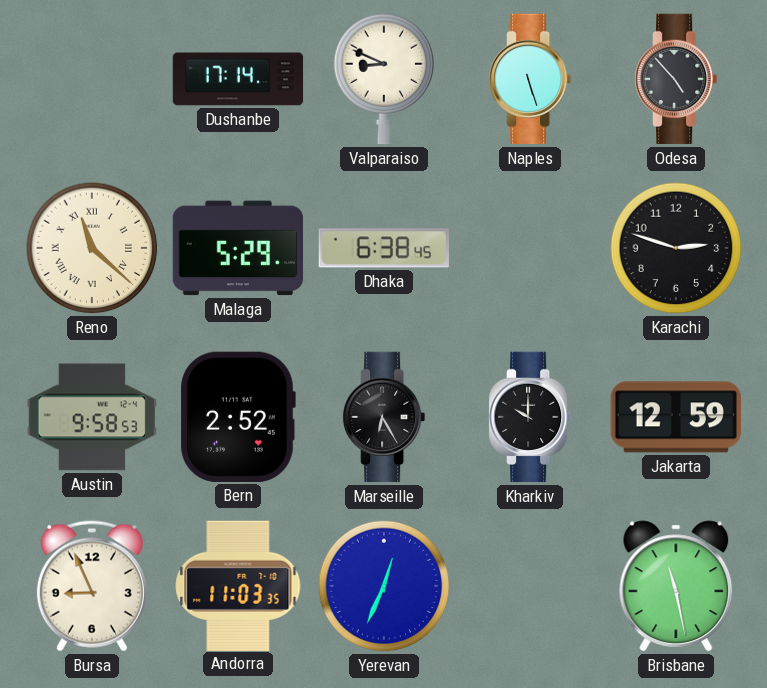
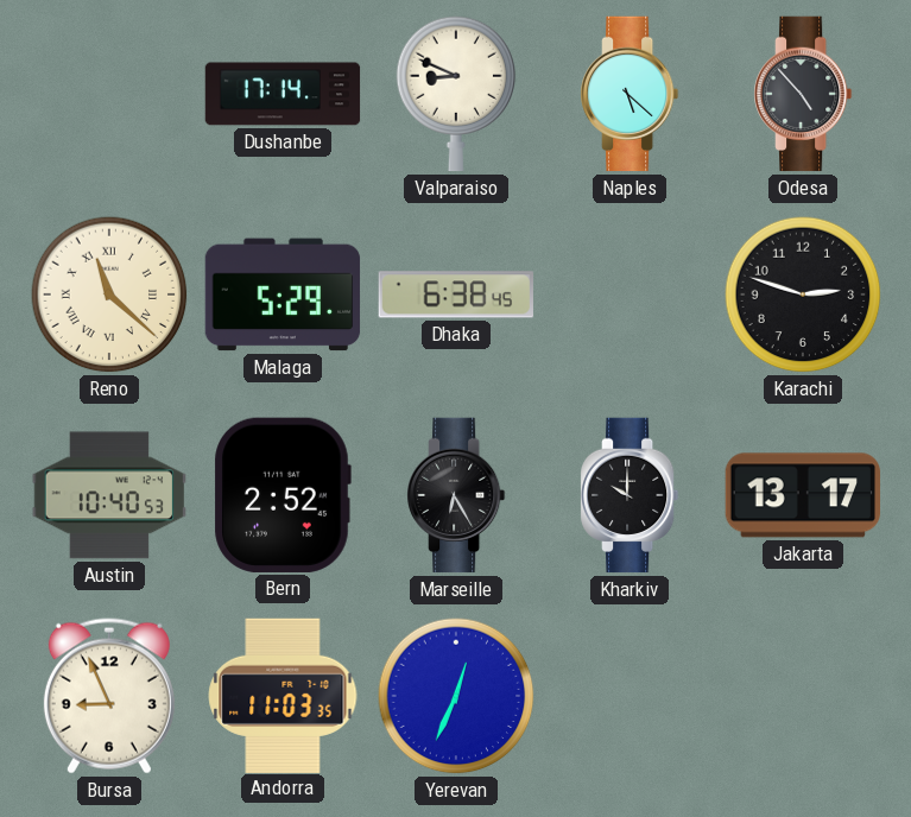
Naples: 5:27 -> 5:22
Austin: 9:58 -> 10:40
Jakarta: 12:59 -> 13:17
Brisbane: 11:28 -> none
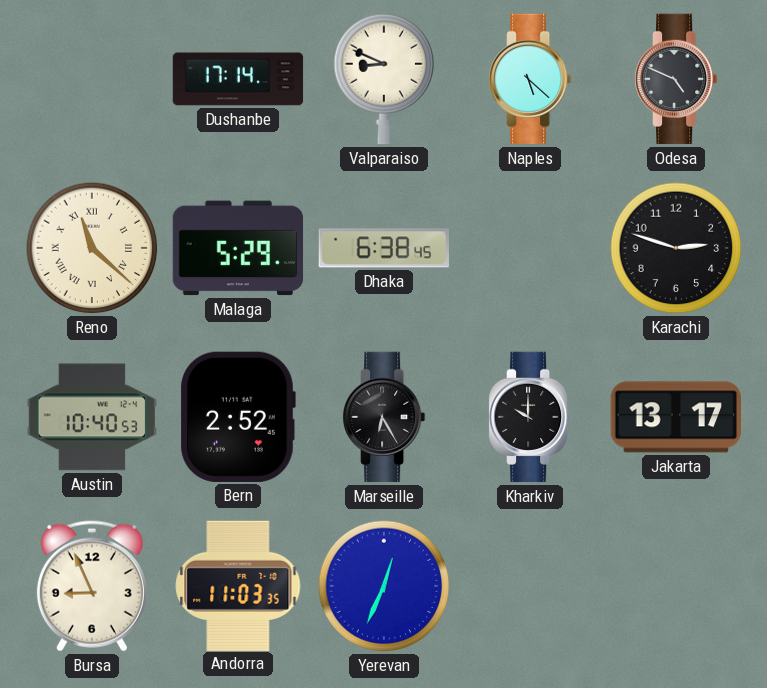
Odesa: 4:53 -> 4:49
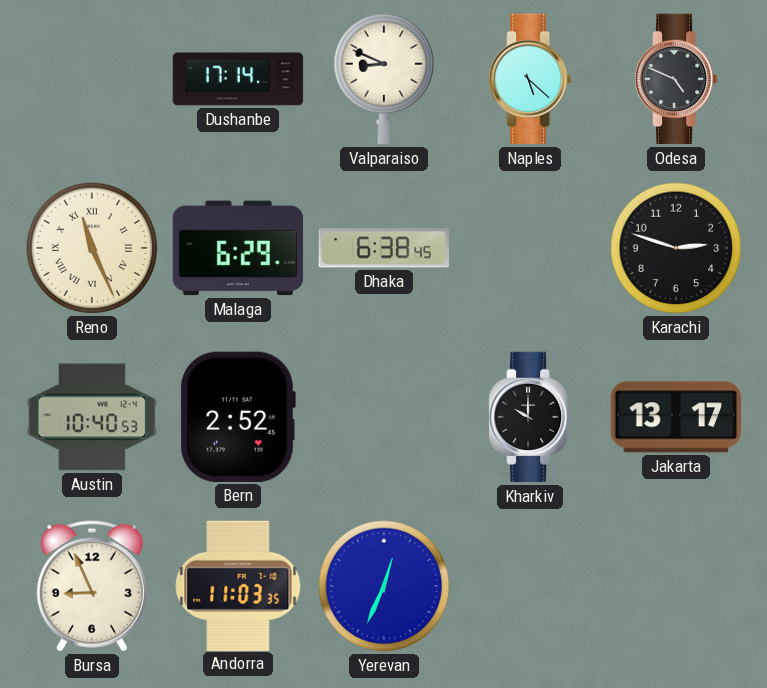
Reno: 11:22 -> 11:26
Malaga: 5:29 -> 6:29
Marseille: 6:25 -> none
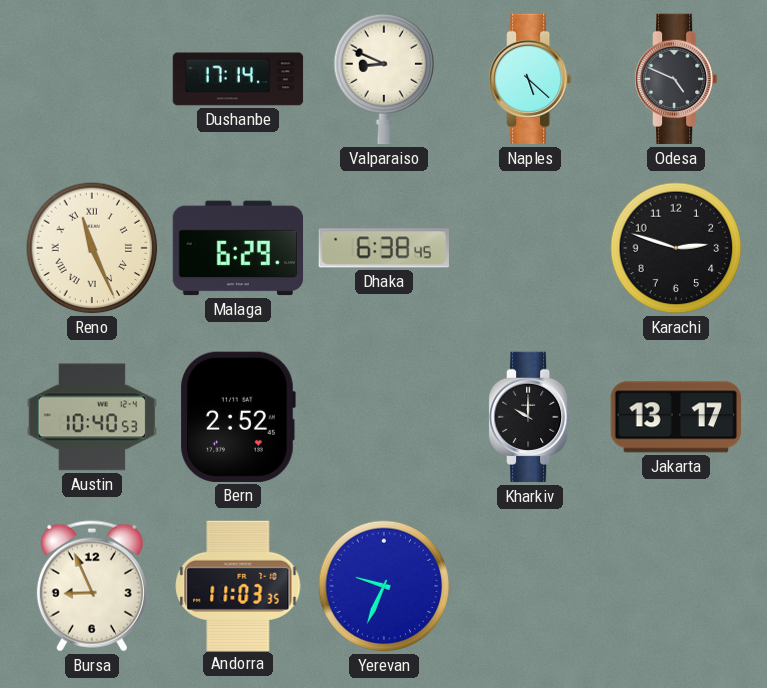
Yerevan: 12:34 -> 9:34
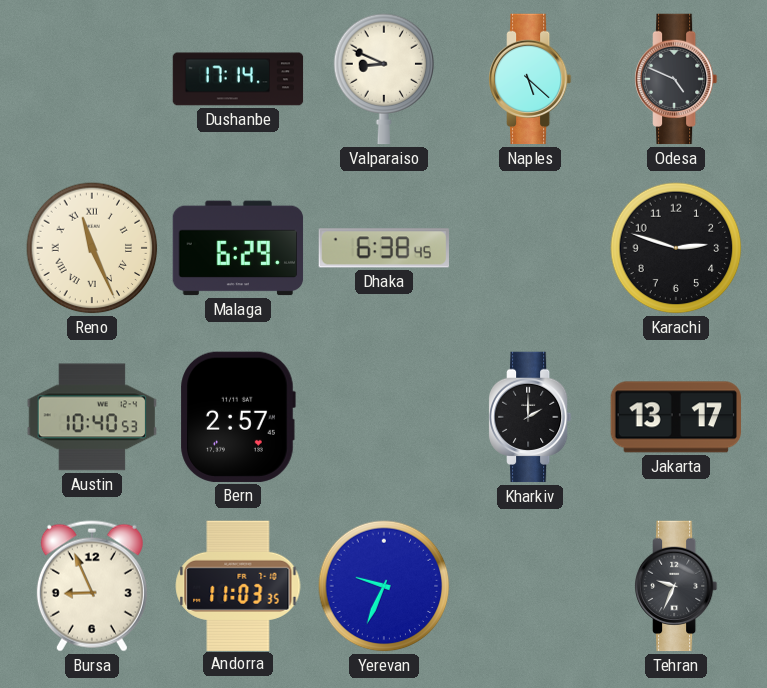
Bern: 2:52 -> 2:57
Kharkiv: 10:00 -> 2:00
Tehran: none -> 9:34
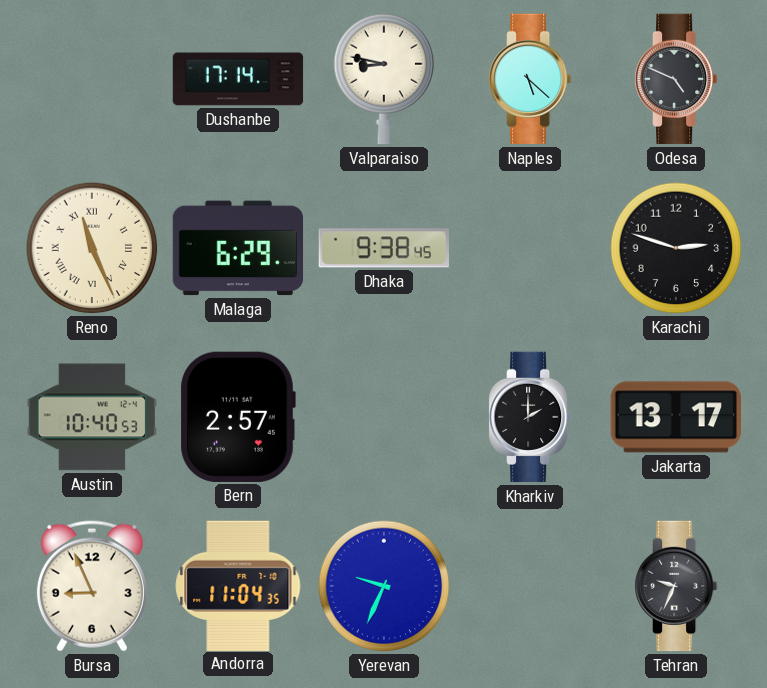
Valparaiso: 8:49 -> 8:47
Dhaka: 6:38 -> 9:38
Andorra: 11:03 -> 11:04
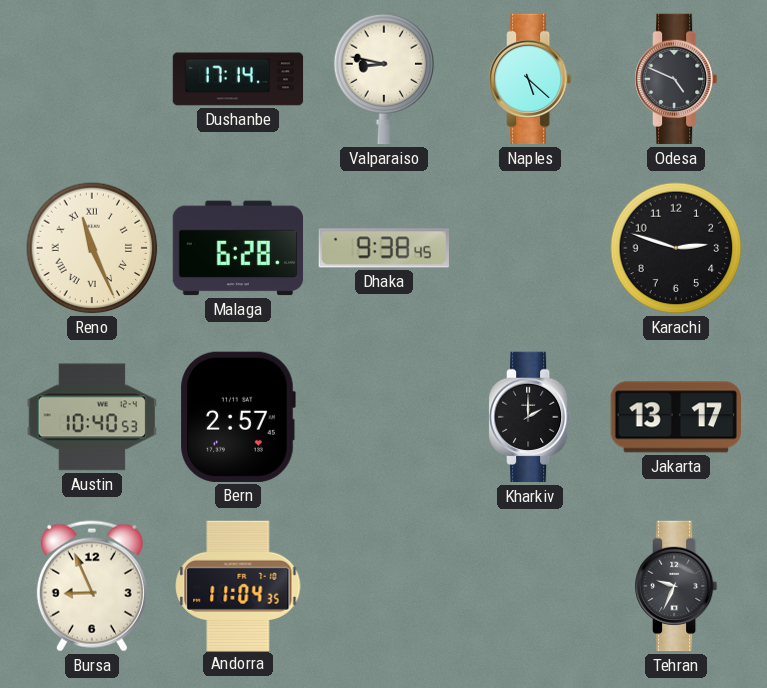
Malaga: 6:29 -> 6:28
Yerevan: 9:34 -> none
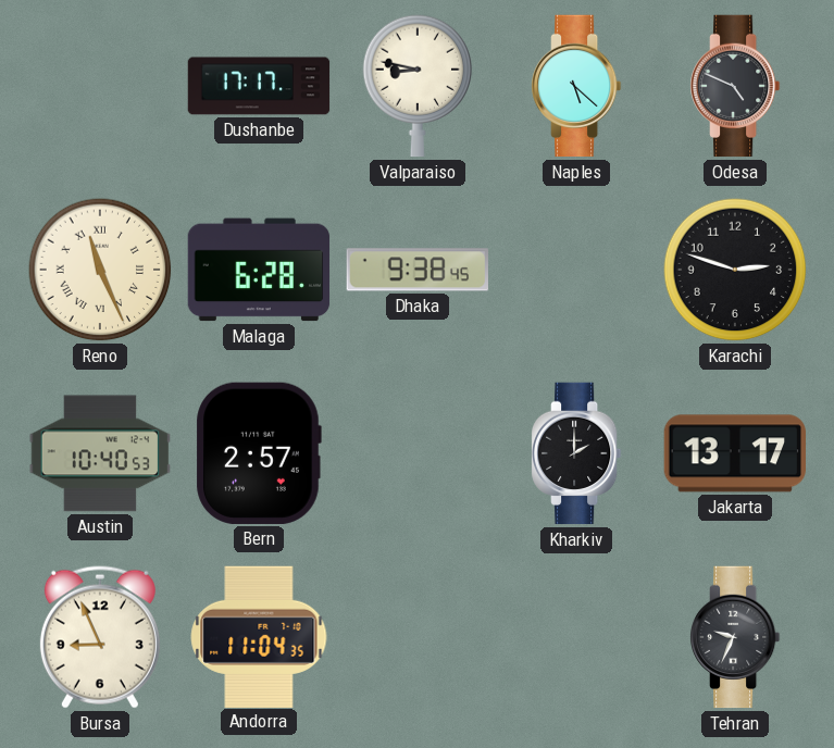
Dushanbe: 17:14 -> 17:17
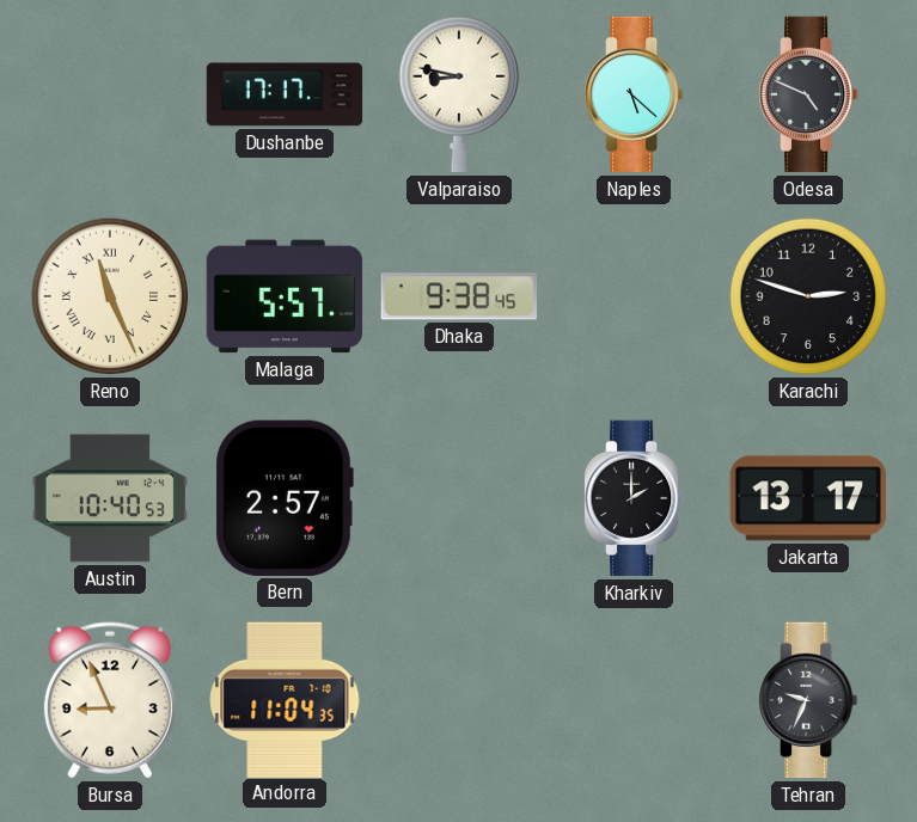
Malaga: 6:28 -> 5:57
